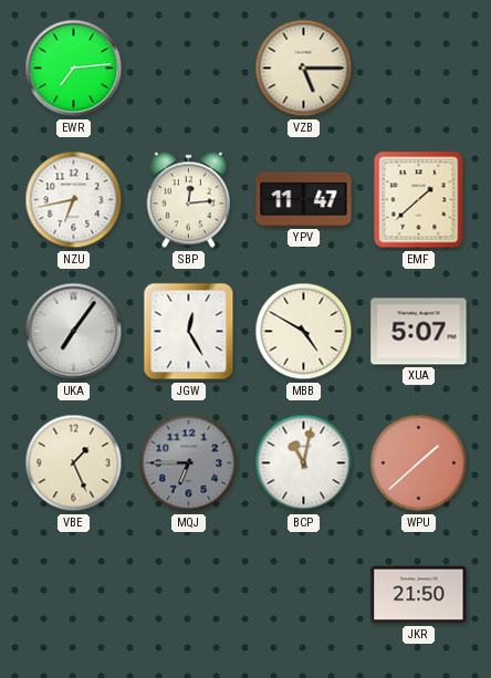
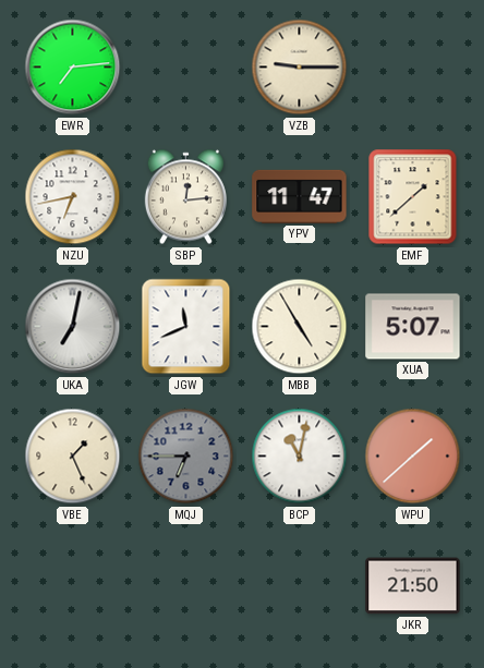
VZB: 5:15 -> 9:15
UKA: 7:06 -> 7:02
JGW: 12:25 -> 11:41
MBB: 4:50 -> 4:55
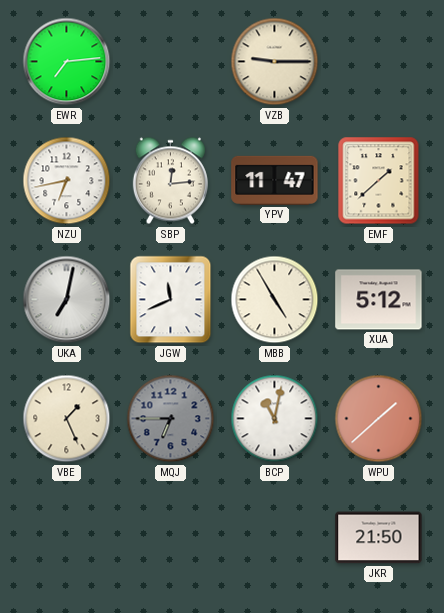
XUA: 5:07 -> 5:12
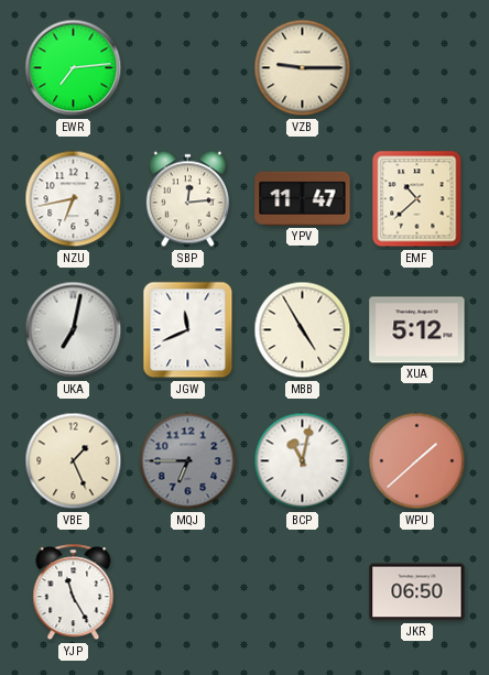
EMF: 1:38 -> 10:38
YJP: none -> 11:25
JKR: 21:50 -> 06:50
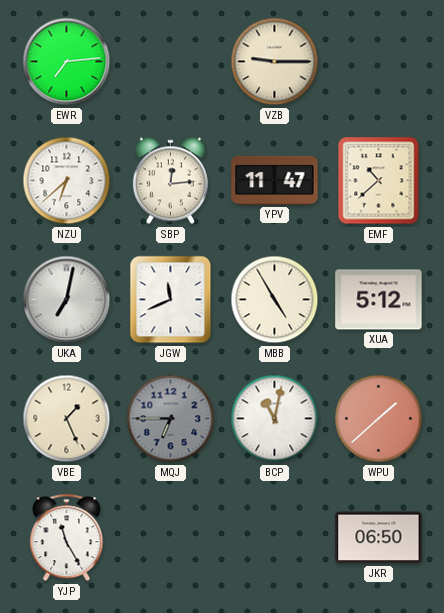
NZU: 6:43 -> 6:38
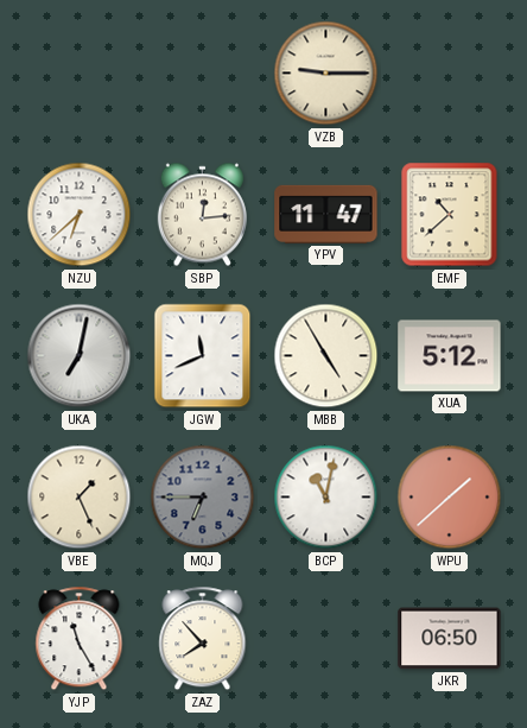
EWR: 7:14 -> none
ZAZ: none -> 7:53
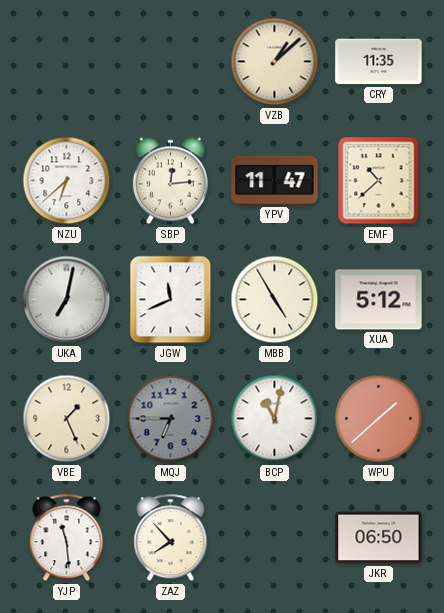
VZB: 9:15 -> 1:08
CRY: none -> 11:35
YJP: 11:25 -> 11:29
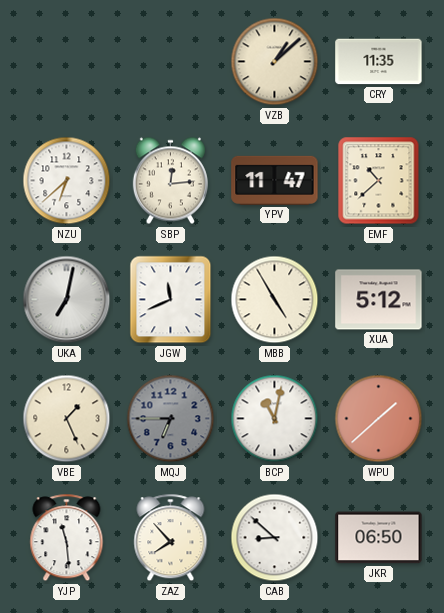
CAB: none -> 8:52
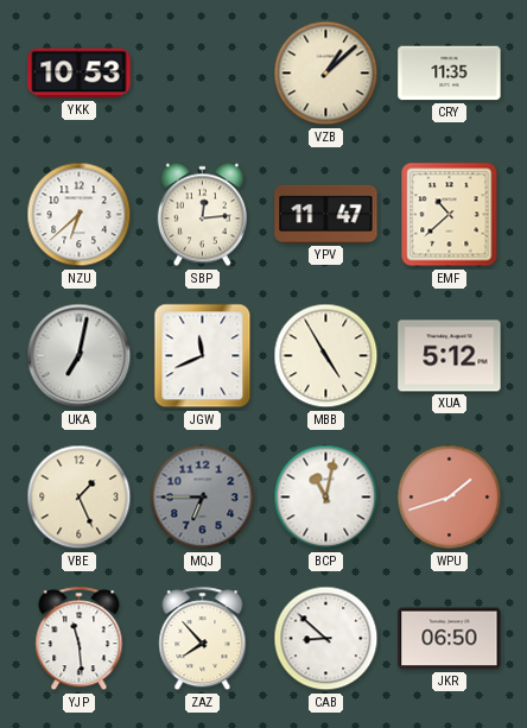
YKK: none -> 10:53
WPU: 1:38 -> 1:42
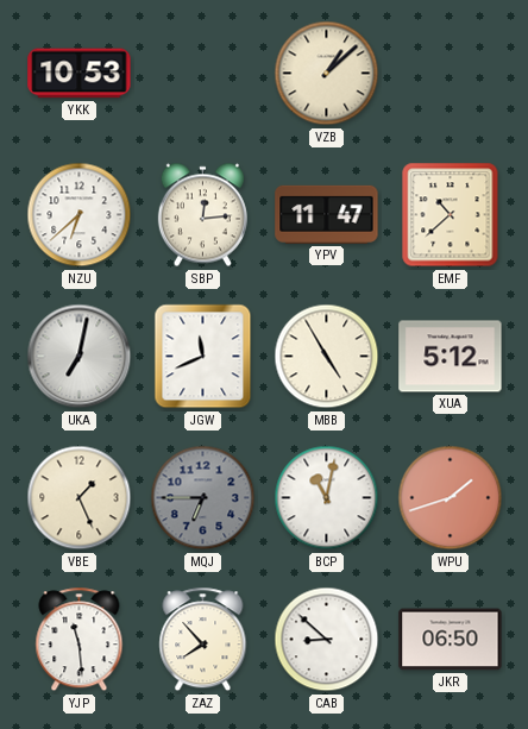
CRY: 11:35 -> none
